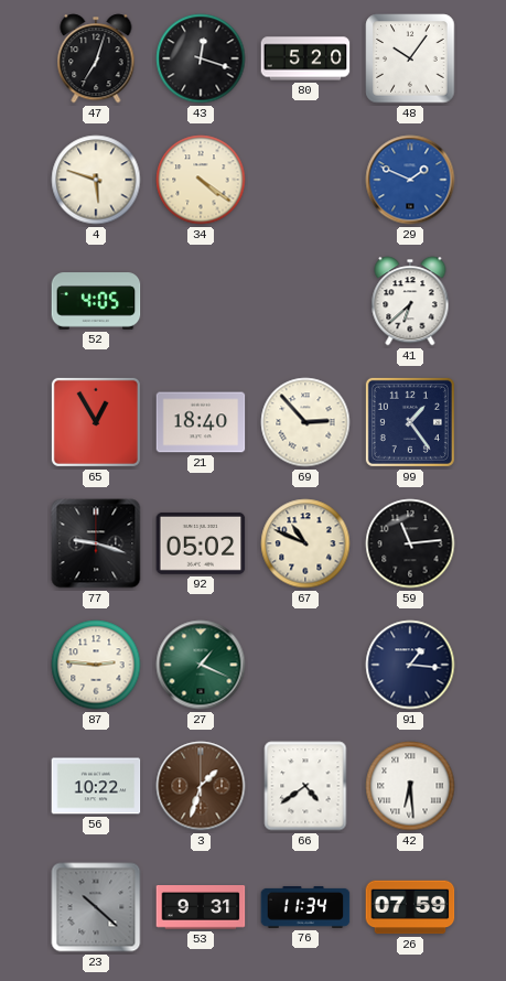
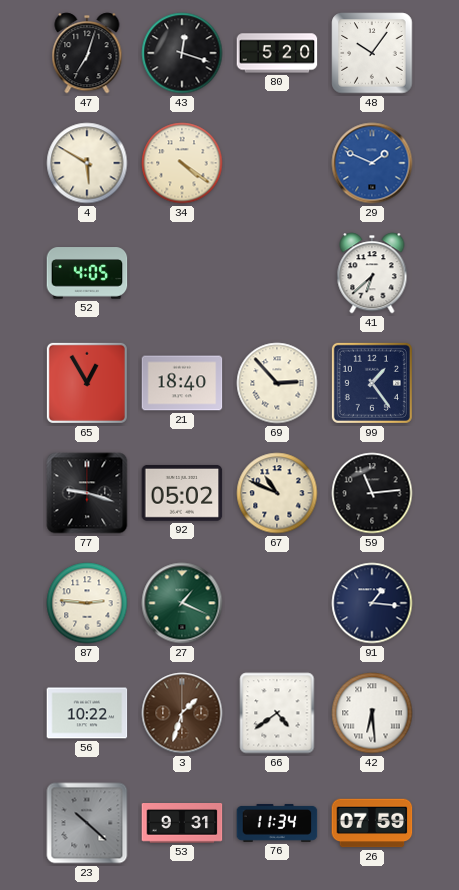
4: 5:48 -> 5:50
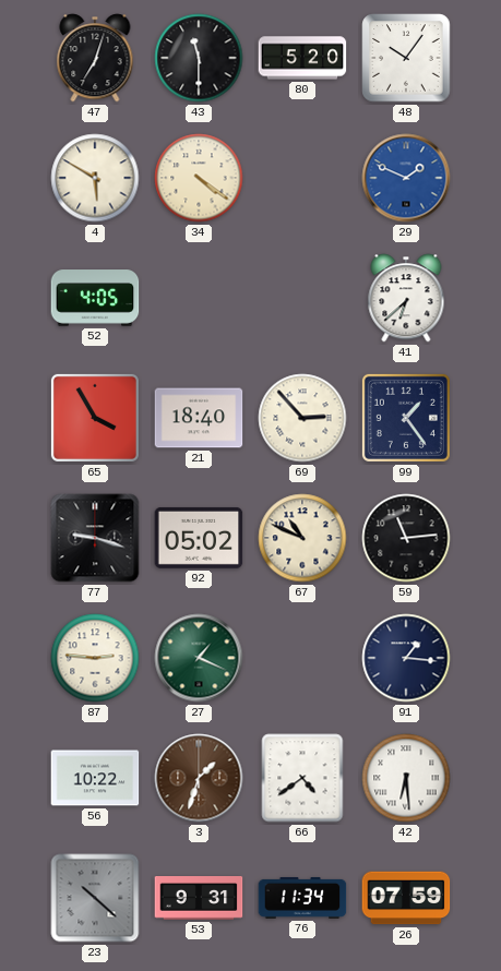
43: 12:18 -> 11:30
65: 12:55 -> 3:55
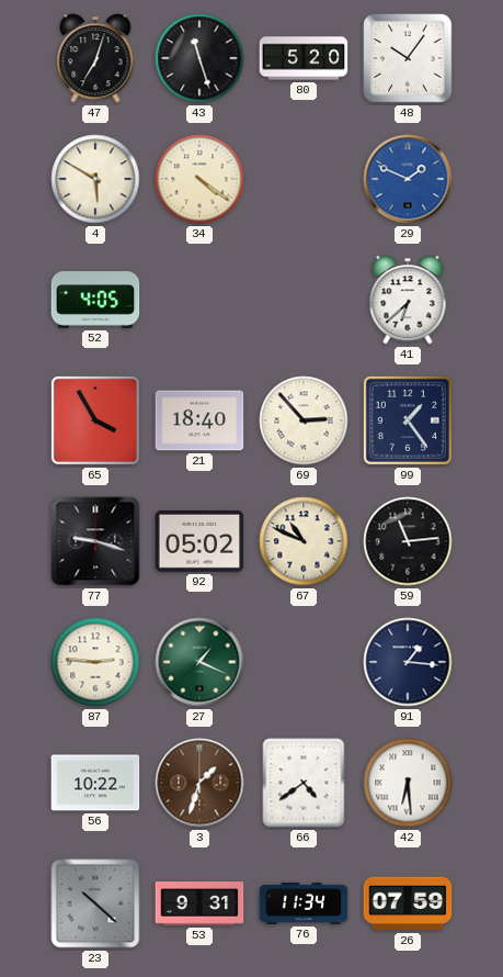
43: 11:30 -> 11:27
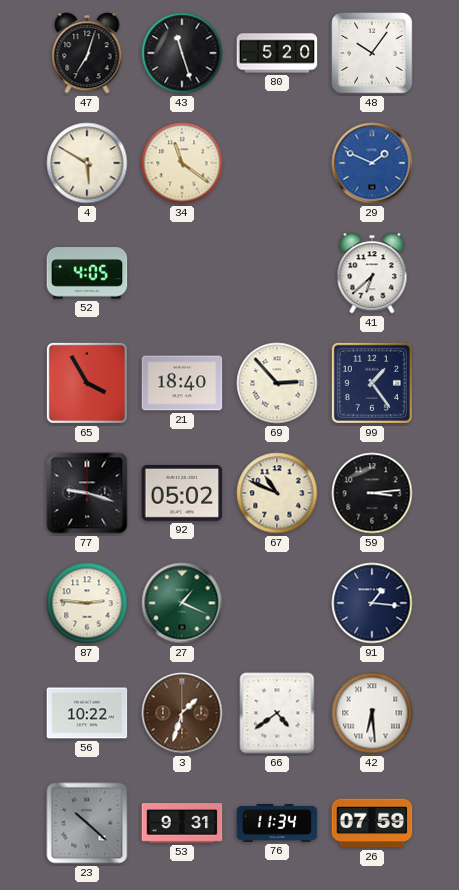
34: 4:21 -> 11:21
59: 11:14 -> 3:14
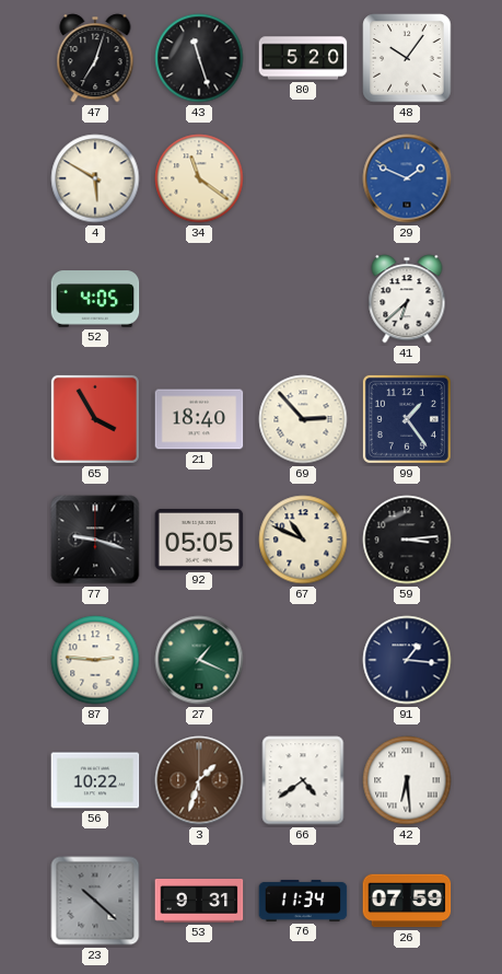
92: 05:02 -> 05:05
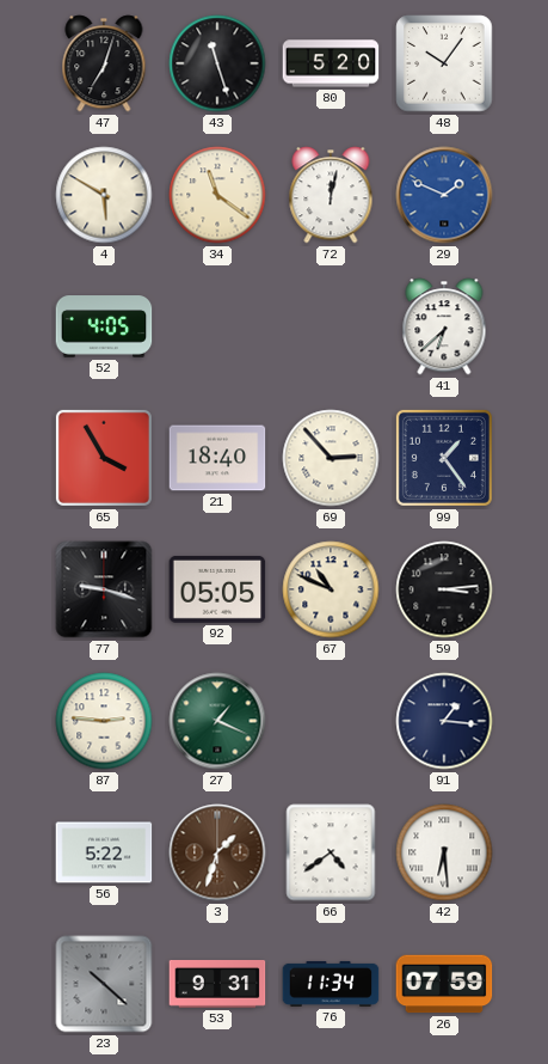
72: none -> 12:02
56: 10:22 -> 5:22
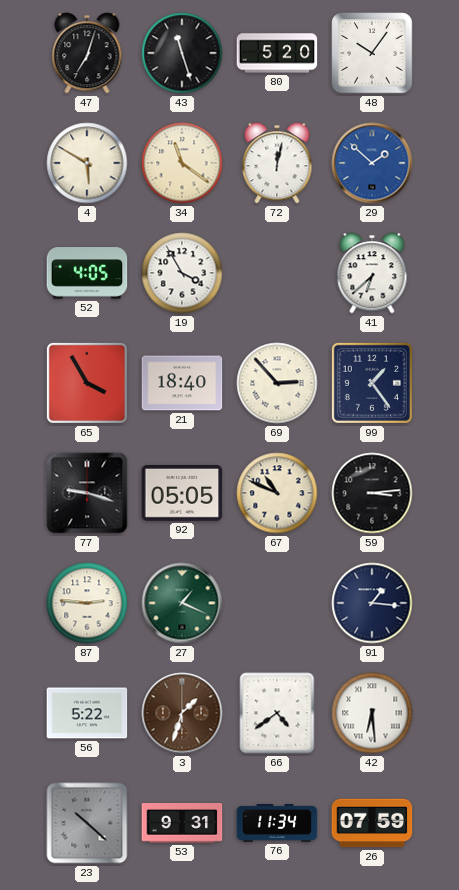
29: 1:49 -> 1:52
19: none -> 3:55
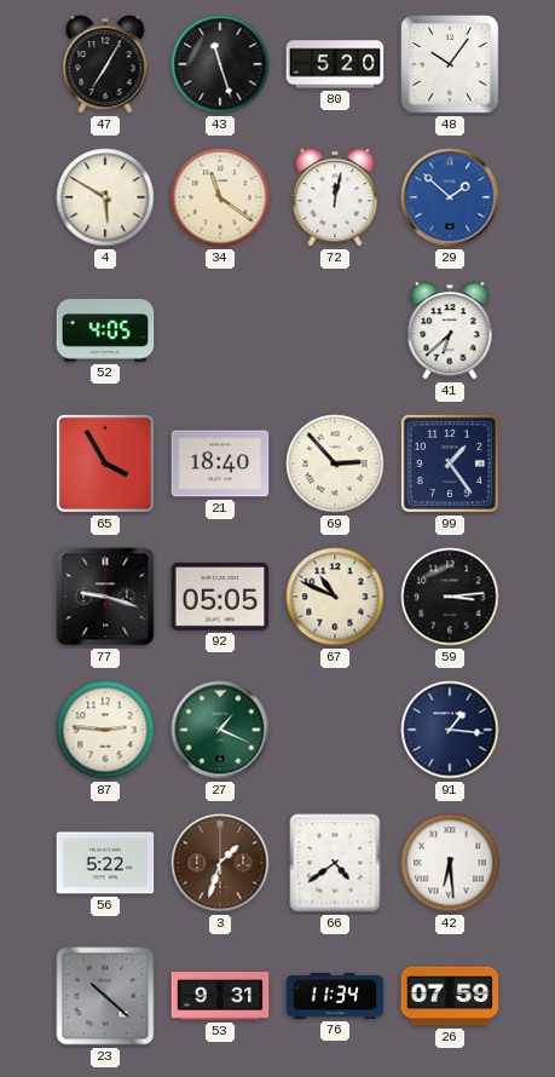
47: 7:03 -> 7:05
19: 3:55 -> none
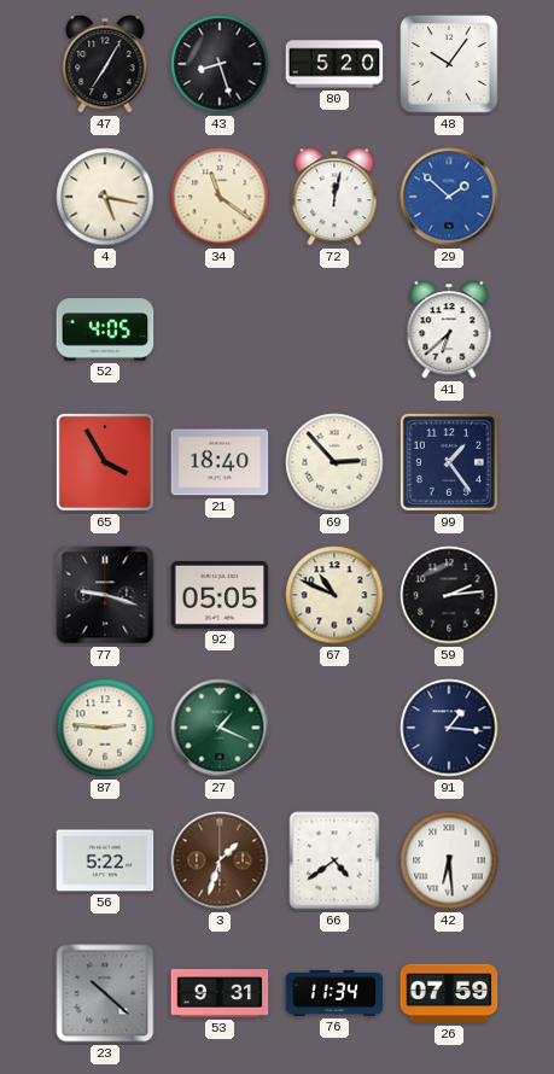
43: 11:27 -> 8:27
4: 5:50 -> 5:17
59: 3:14 -> 2:14
